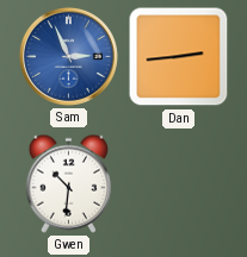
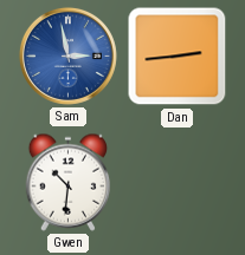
Sam: 2:56 -> 2:58
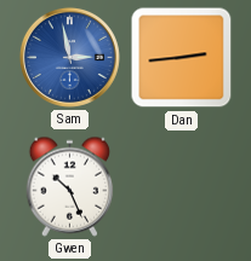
Gwen: 10:31 -> 10:26
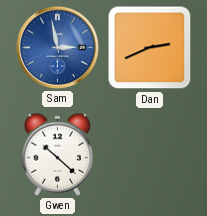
Dan: 2:44 -> 2:41
Gwen: 10:26 -> 10:22
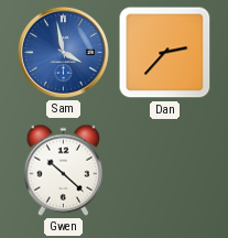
Sam: 2:58 -> 3:58
Dan: 2:41 -> 2:37
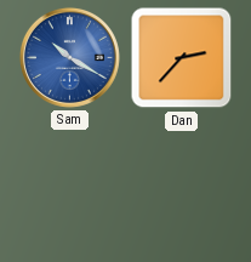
Sam: 3:58 -> 10:20
Gwen: 10:22 -> none
